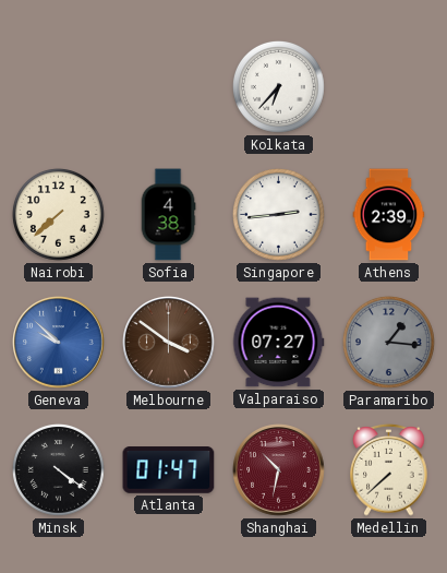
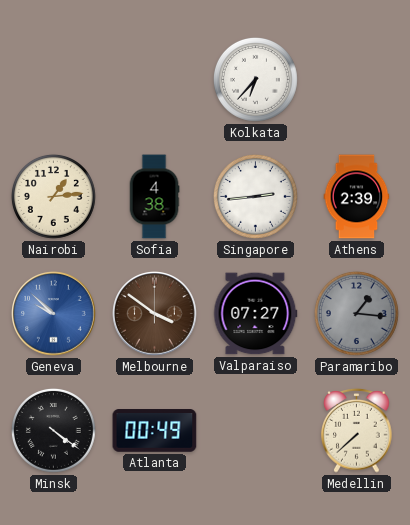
Nairobi: 7:38 -> 1:14
Atlanta: 01:47 -> 00:49
Shanghai: 10:32 -> none
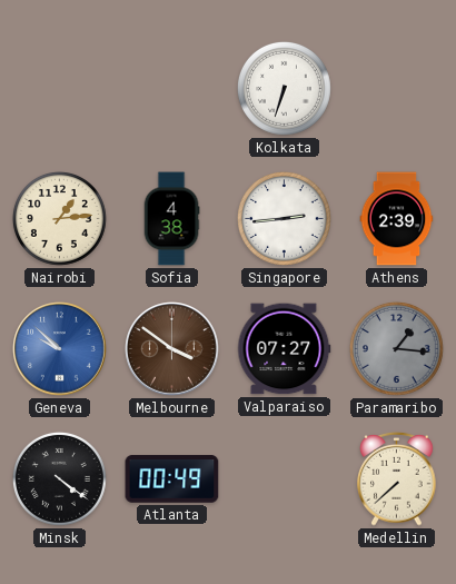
Kolkata: 6:37 -> 6:33
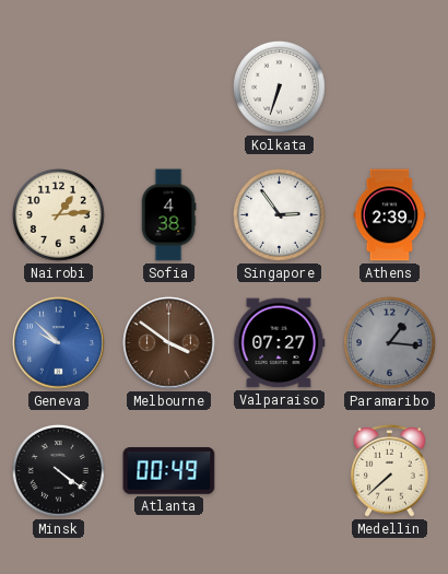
Singapore: 2:44 -> 2:54
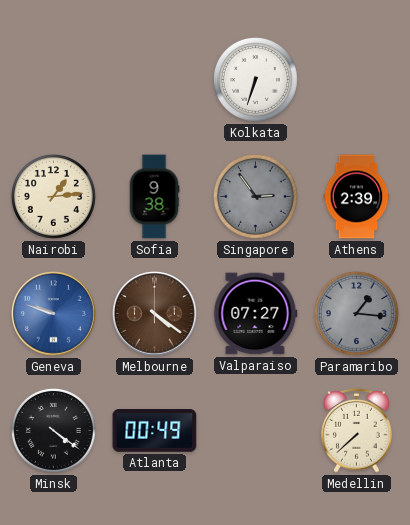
Sofia: 4:38 -> 9:38
Singapore dial: white -> grey
Geneva: 9:52 -> 9:48
Melbourne: 3:51 -> 4:21
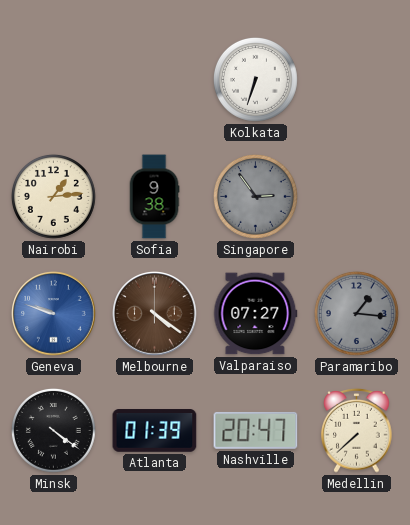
Athens: 2:39 -> none
Atlanta: 00:49 -> 01:39
Nashville: none -> 20:47
